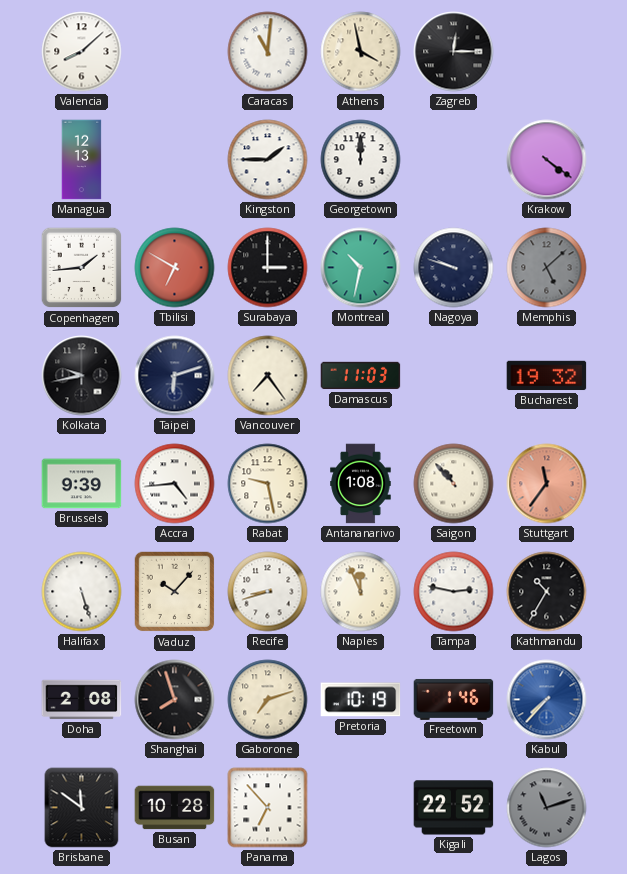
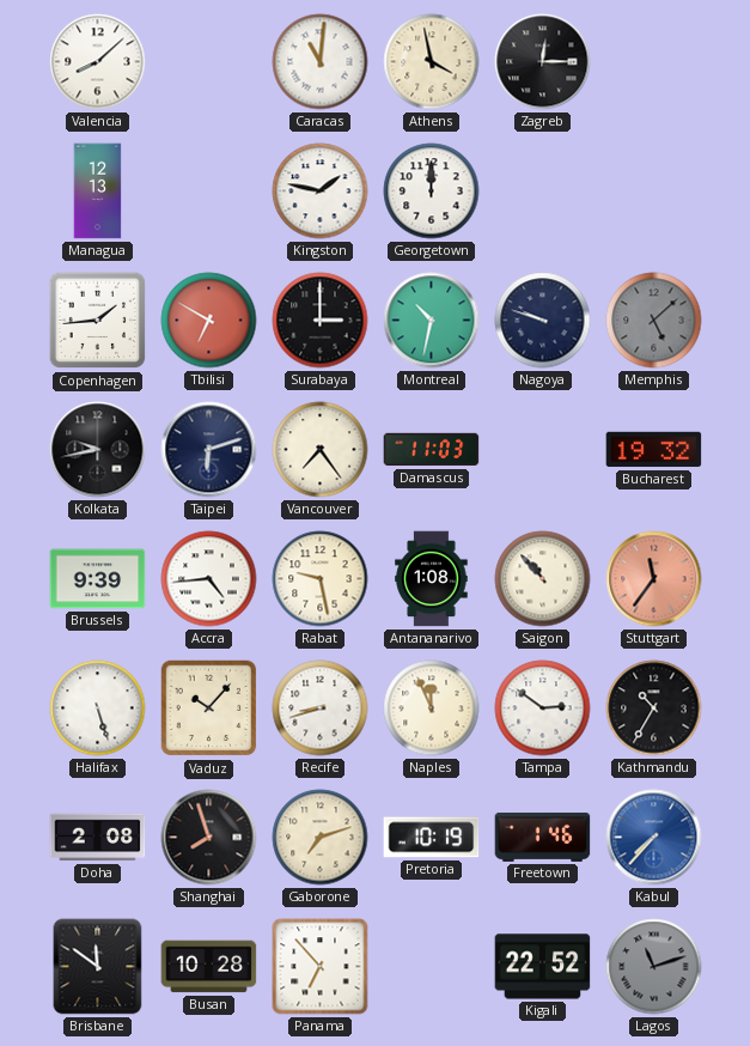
Kingston: 1:45 -> 1:47
Krakow: 4:21 -> none
Tampa: 2:47 -> 2:51
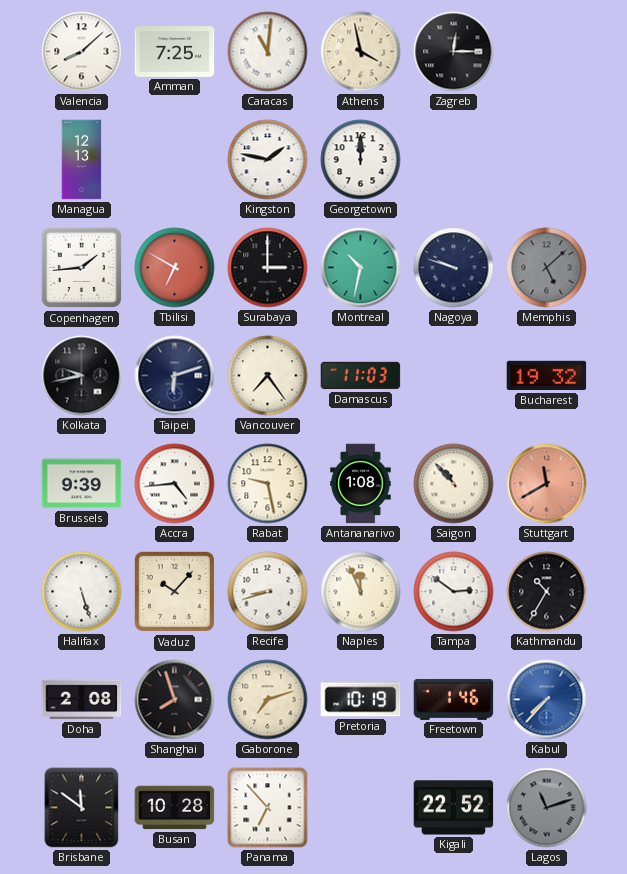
Amman: none -> 7:25
Stuttgart: 11:36 -> 11:40
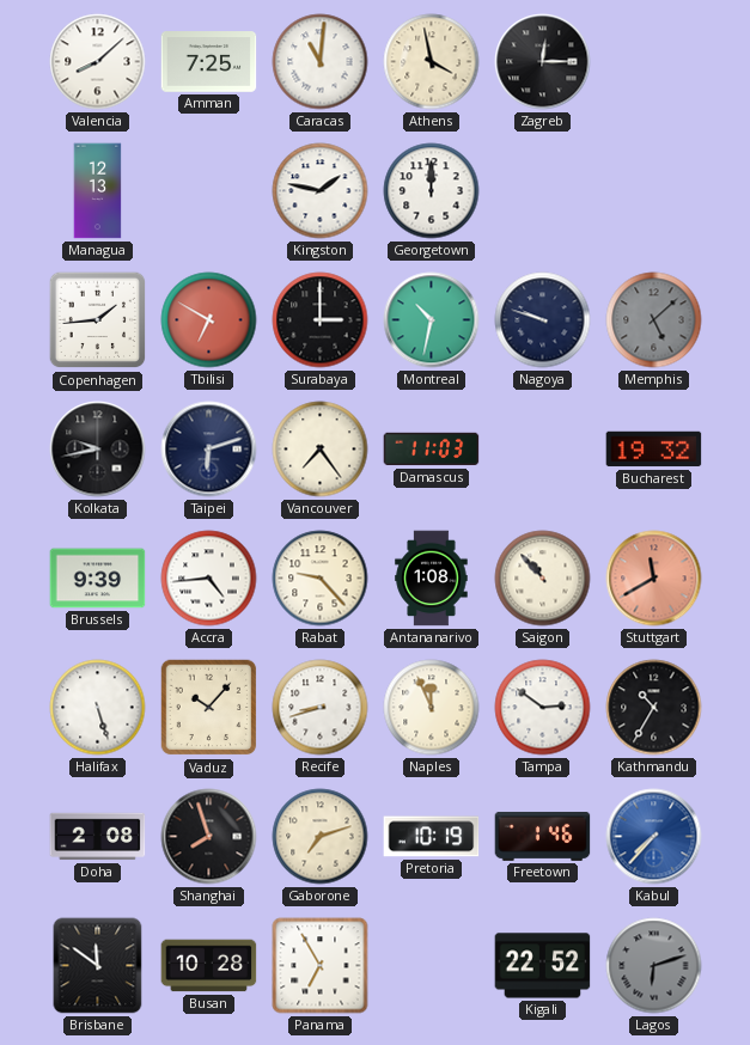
Rabat: 9:28 -> 9:23
Panama: 6:53 -> 6:55
Lagos: 11:12 -> 6:12
